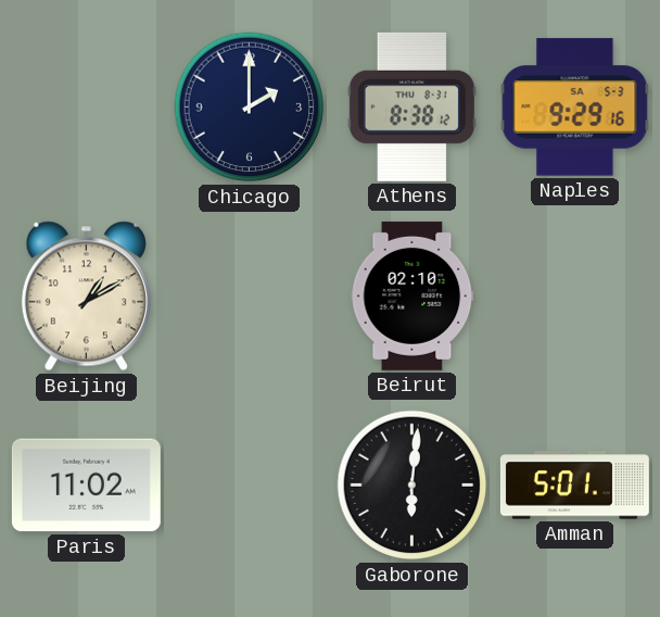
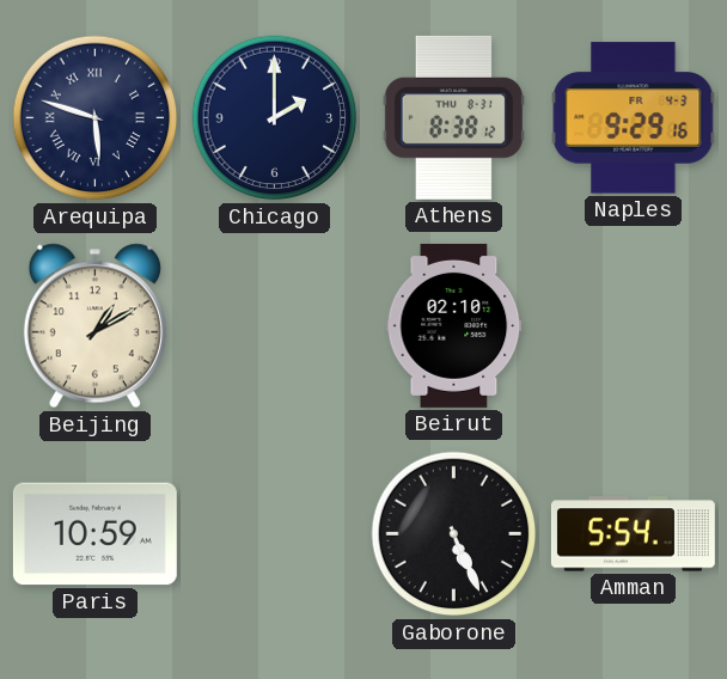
Arequipa: none -> 5:48
Naples date: SA 5-3 -> FR 4-3
Paris: 11:02 -> 10:59
Gaborone: 6:01 -> 5:26
Amman: 5:01 -> 5:54
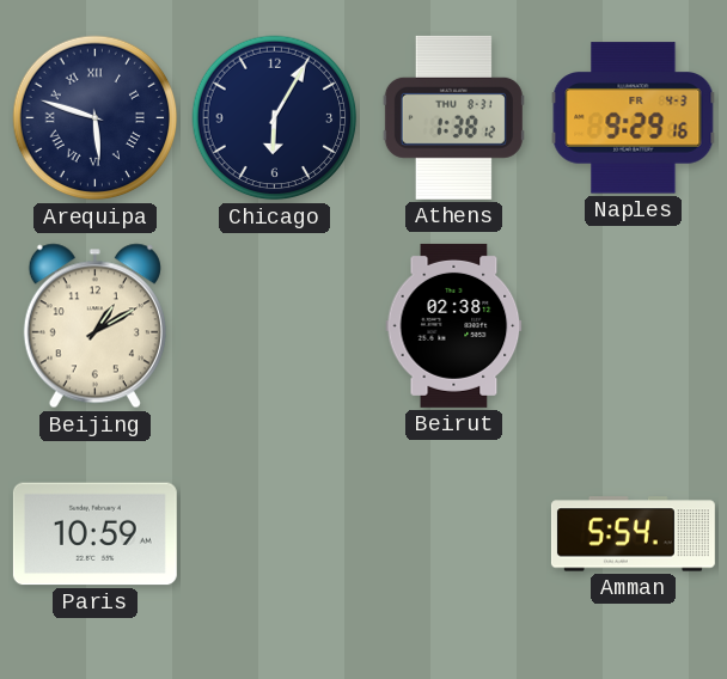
Chicago: 2:00 -> 6:05
Athens: 8:38 -> 1:38
Beirut: 02:10 -> 02:38
Gaborone: 5:26 -> none
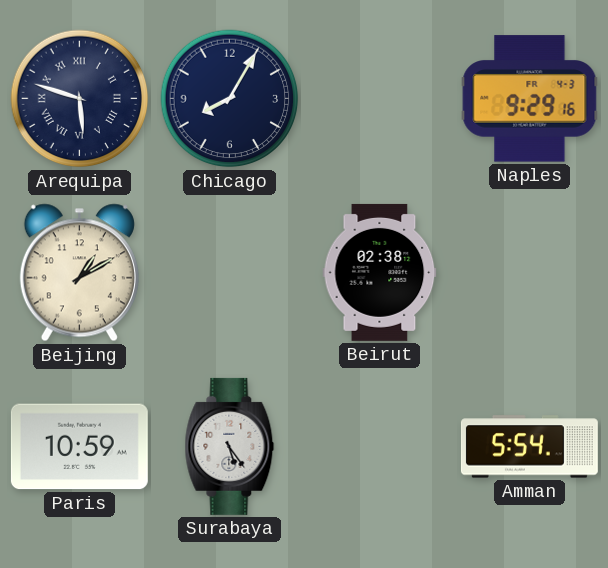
Chicago: 6:05 -> 8:05
Athens: 1:38 -> none
Surabaya: none -> 5:24
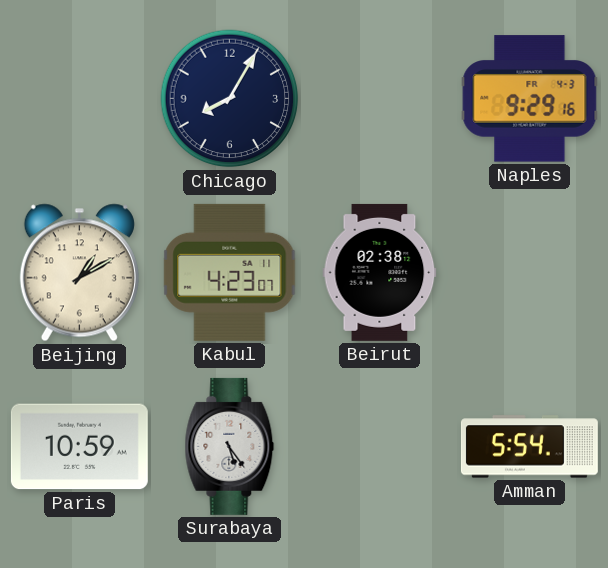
Arequipa: 5:48 -> none
Kabul: none -> 4:23
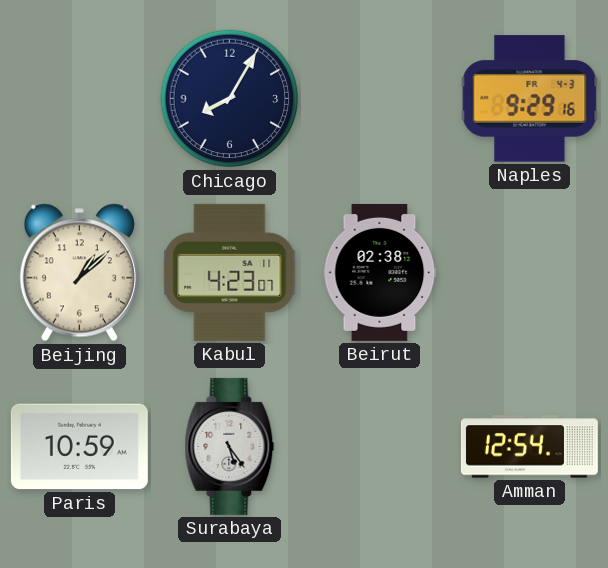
Beijing: 1:10 -> 1:08
Amman: 5:54 -> 12:54
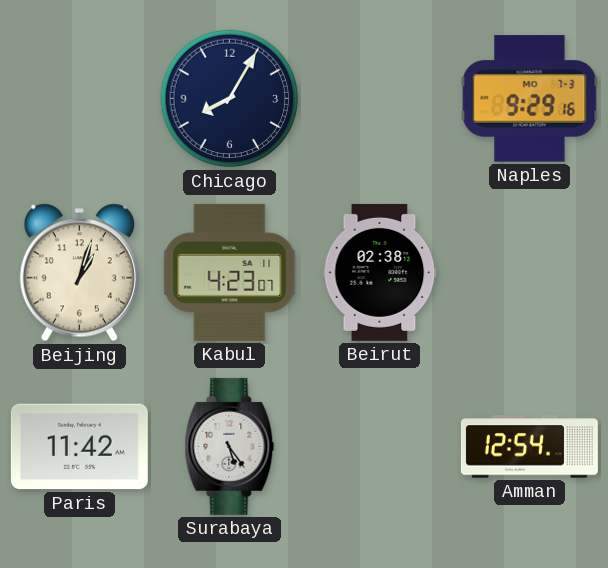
Naples date: FR 4-3 -> MO 7-3
Beijing: 1:08 -> 1:03
Paris: 10:59 -> 11:42
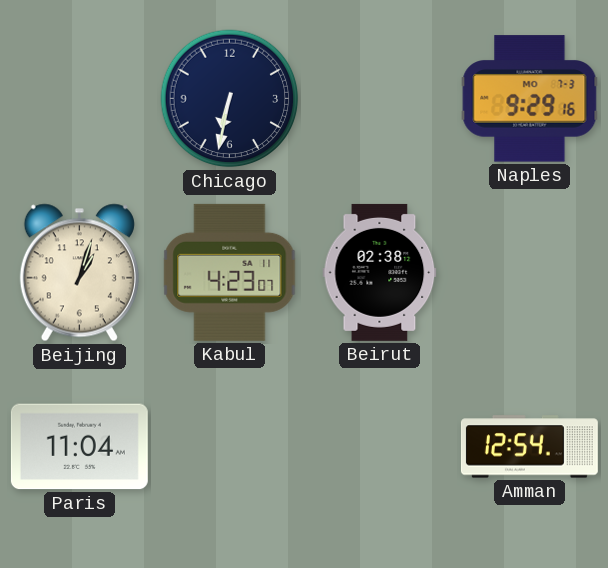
Chicago: 8:05 -> 6:32
Paris: 11:42 -> 11:04
Surabaya: 5:24 -> none
